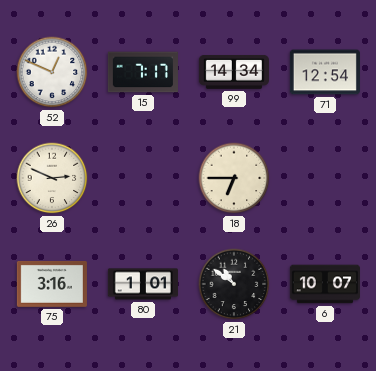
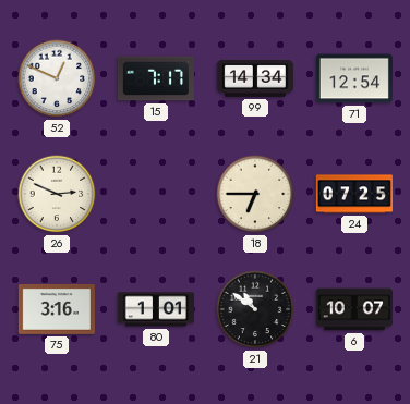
24: none -> 07:25
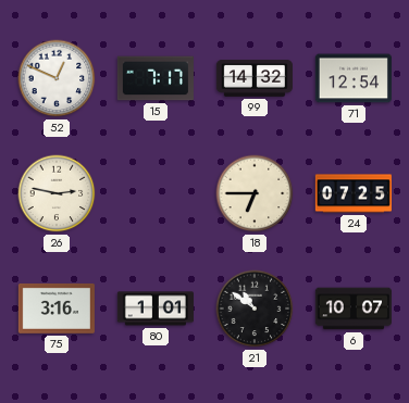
99: 14:34 -> 14:32
26: 2:49 -> 2:47
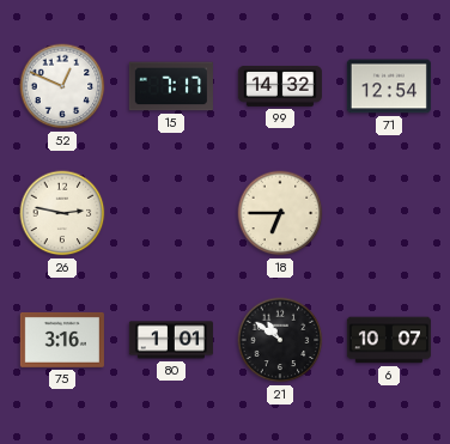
24: 07:25 -> none
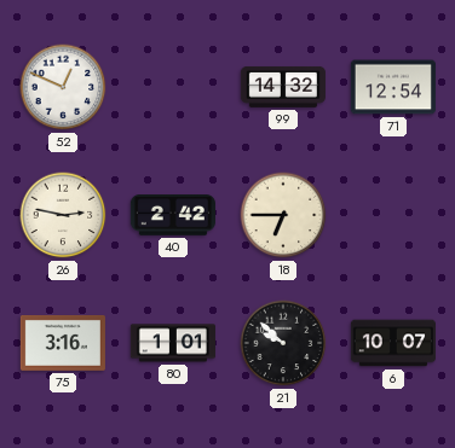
15: 7:17 -> none
40: none -> 2:42
21: 10:51 -> 9:52
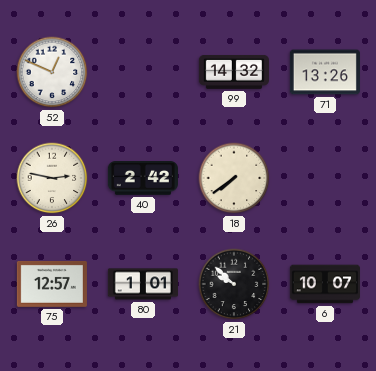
71: 12:54 -> 13:26
18: 6:45 -> 7:39
75: 3:16 -> 12:57
